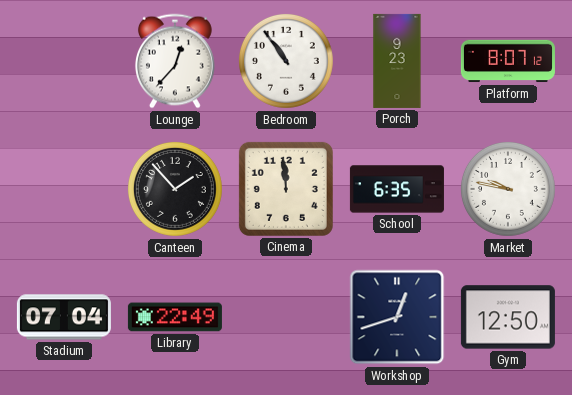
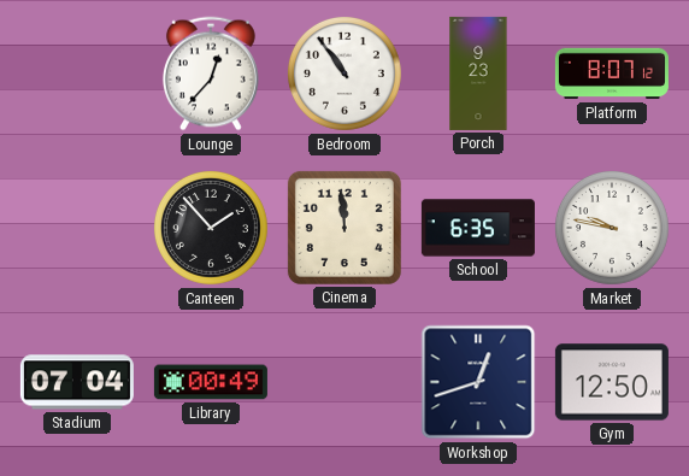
Library: 22:49 -> 00:49
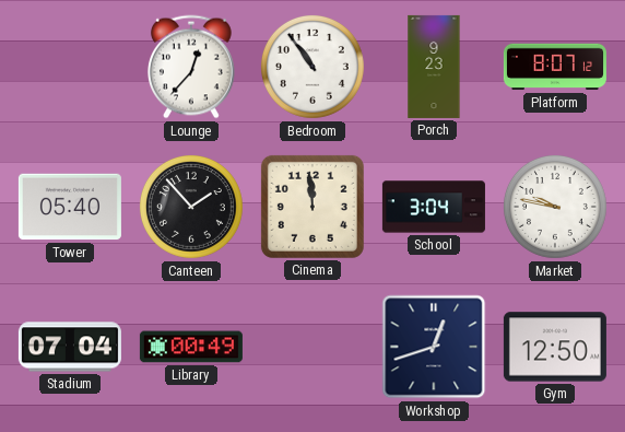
Tower: none -> 05:40
School: 6:35 -> 3:04
